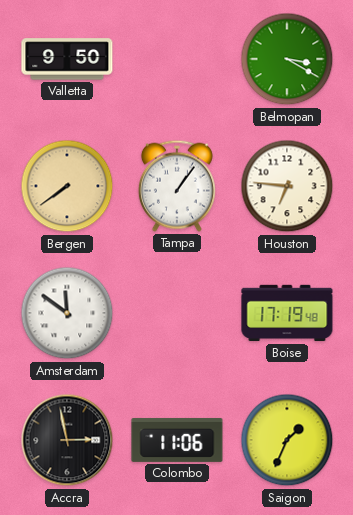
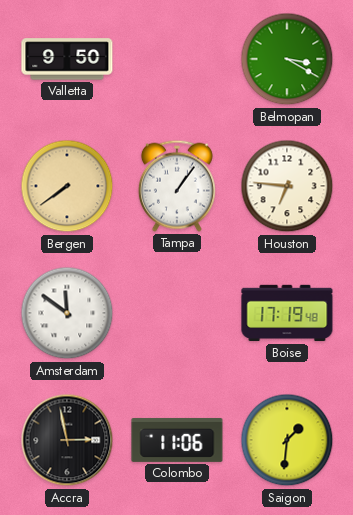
Saigon: 1:34 -> 1:31
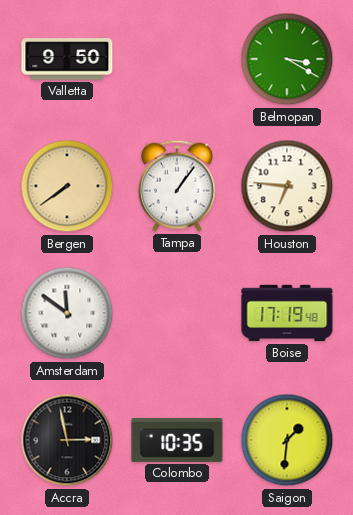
Colombo: 11:06 -> 10:35
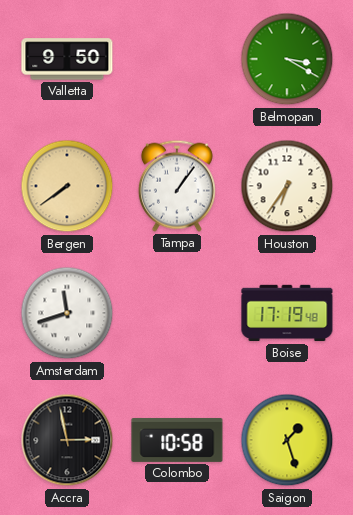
Houston: 6:46 -> 6:36
Amsterdam: 11:51 -> 11:42
Colombo: 10:35 -> 10:58
Saigon: 1:31 -> 1:27
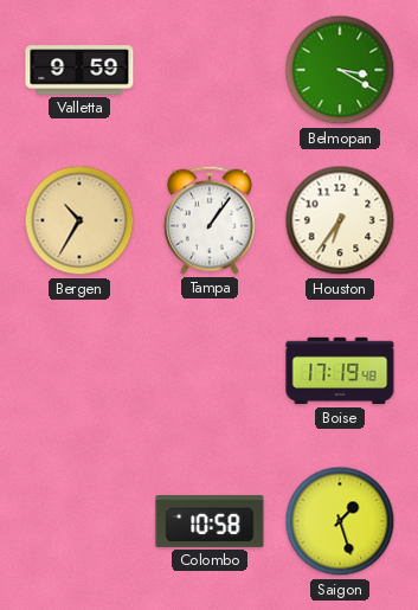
Valletta: 9:50 -> 9:59
Bergen: 7:39 -> 10:35
Amsterdam: 11:42 -> none
Accra: 2:58 -> none
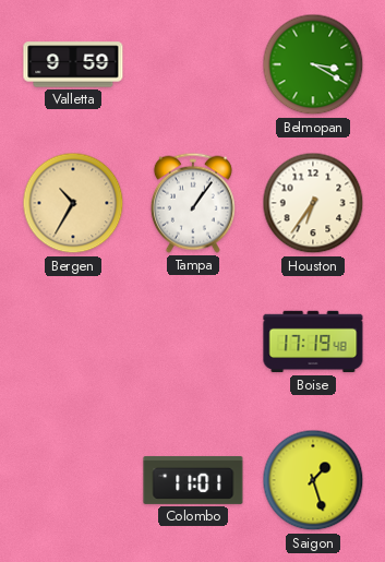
Colombo: 10:58 -> 11:01
